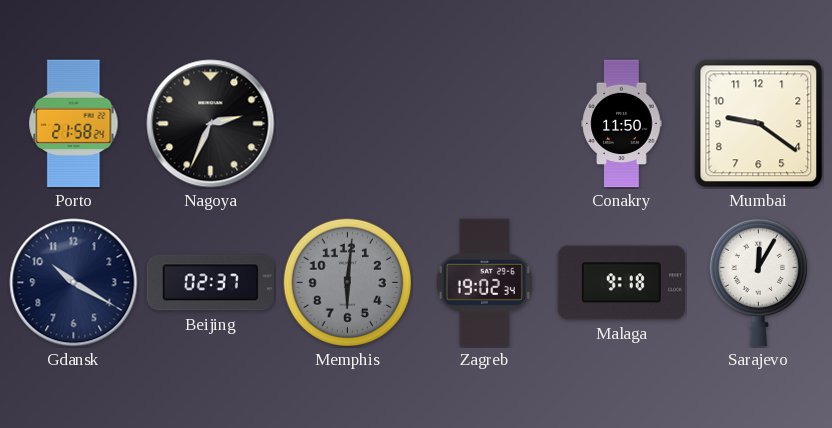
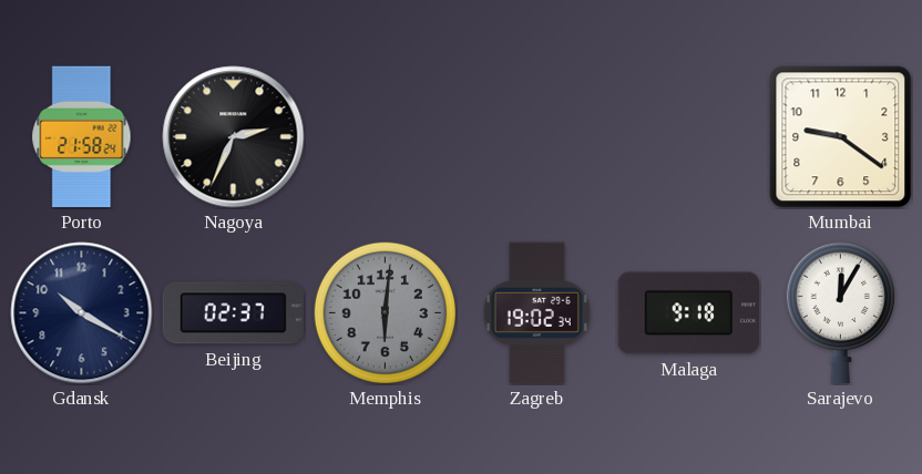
Conakry: 11:50 -> none
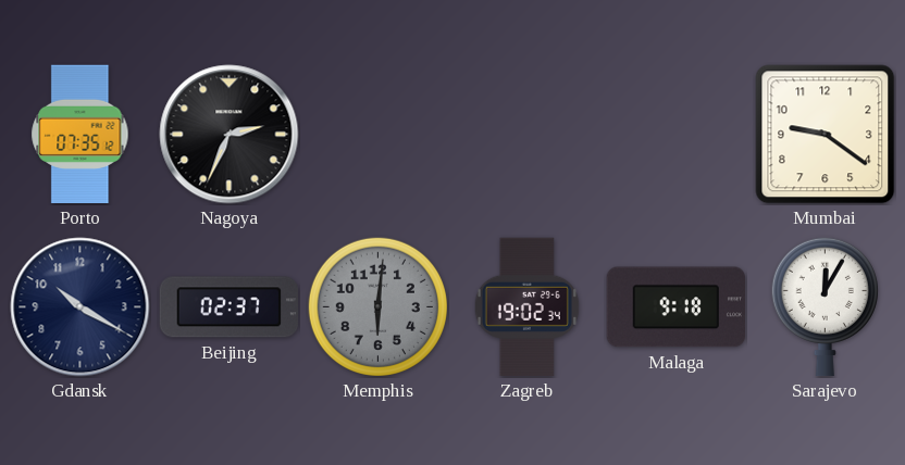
Porto: 21:58 -> 07:35
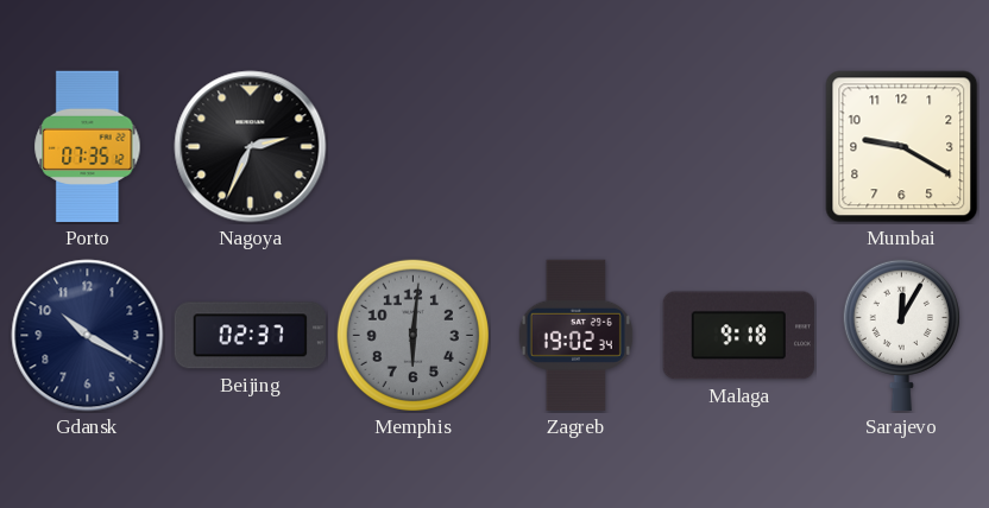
Mumbai: 9:21 -> 9:20
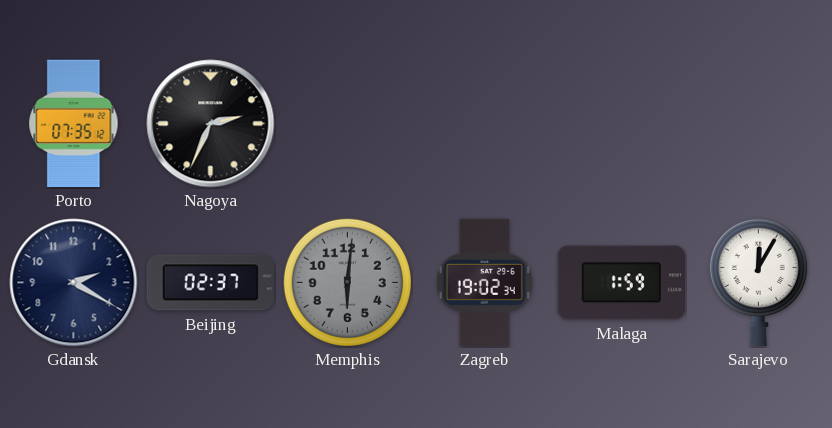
Mumbai: 9:20 -> none
Gdansk: 10:20 -> 2:20
Malaga: 9:18 -> 1:59
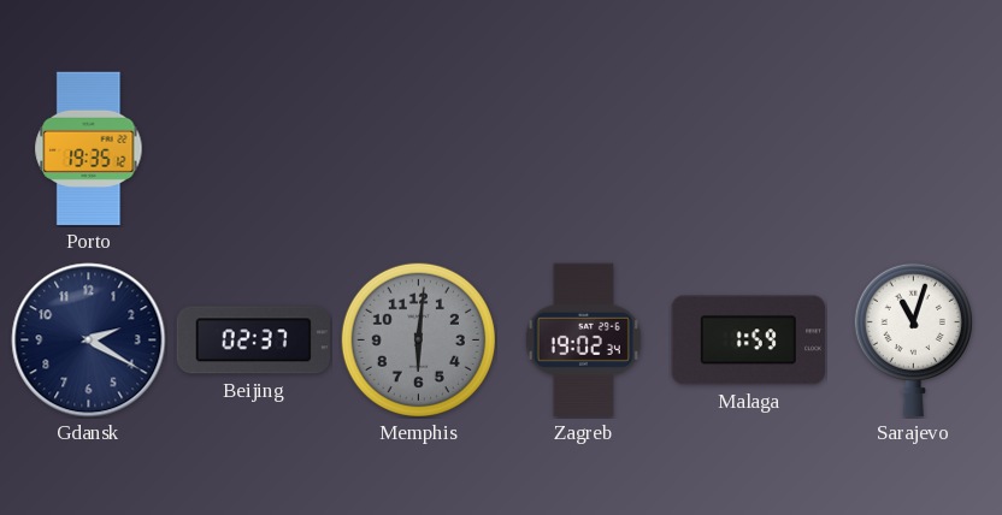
Porto: 07:35 -> 19:35
Nagoya: 2:34 -> none
Sarajevo: 12:05 -> 11:03
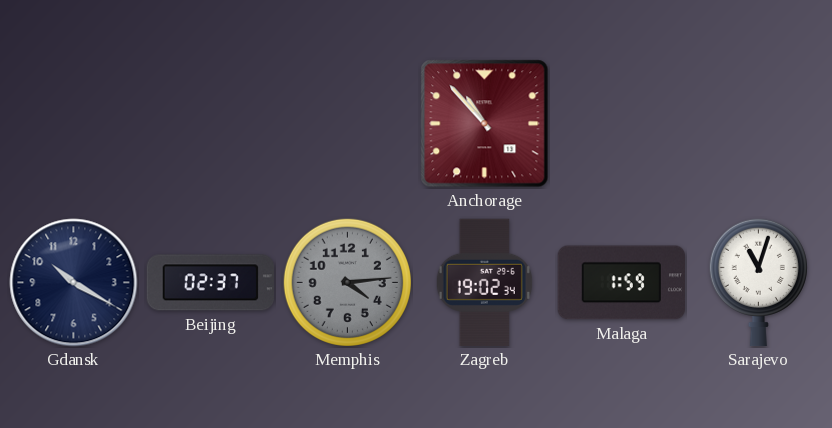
Porto: 19:35 -> none
Anchorage: none -> 10:53
Gdansk: 2:20 -> 10:20
Memphis: 6:01 -> 4:14
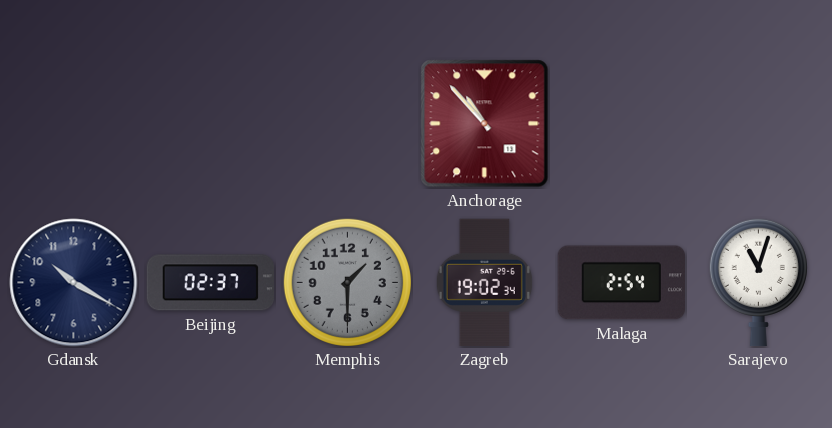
Memphis: 4:14 -> 1:30
Malaga: 1:59 -> 2:54
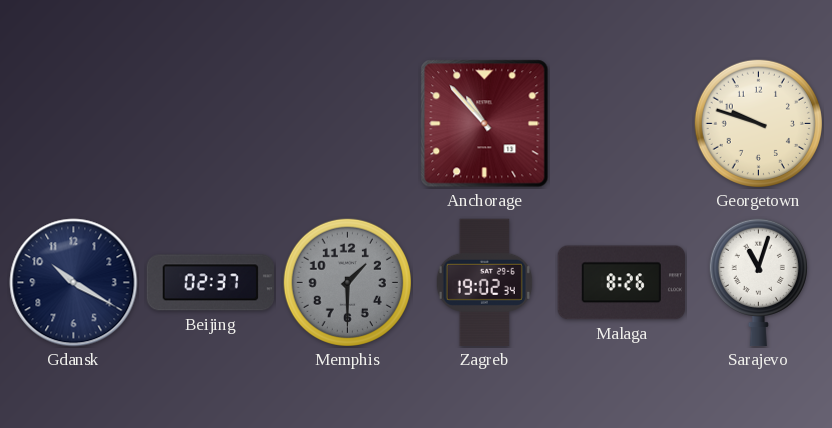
Georgetown: none -> 9:48
Malaga: 2:54 -> 8:26
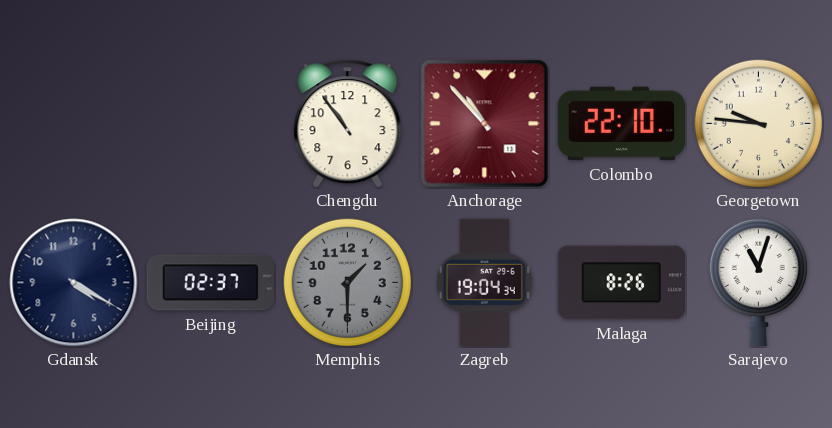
Chengdu: none -> 10:54
Colombo: none -> 22:10
Georgetown: 9:48 -> 9:46
Gdansk: 10:20 -> 4:20
Zagreb: 19:02 -> 19:04
